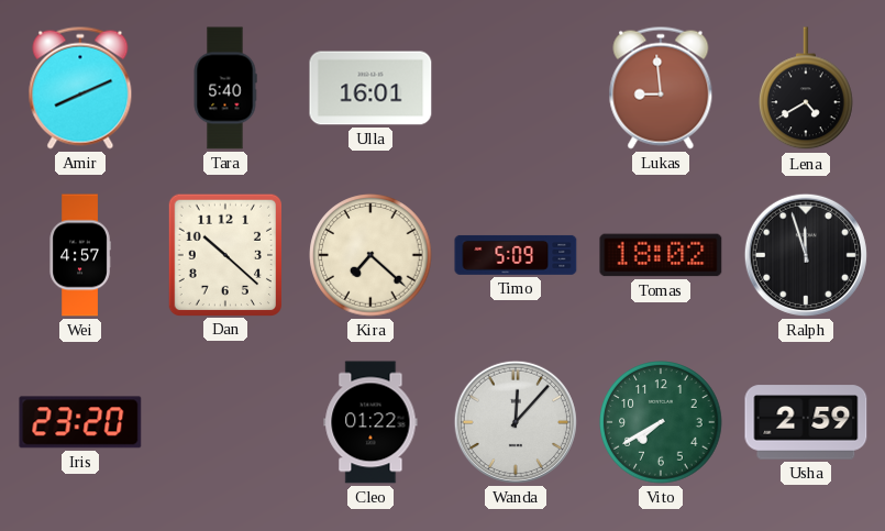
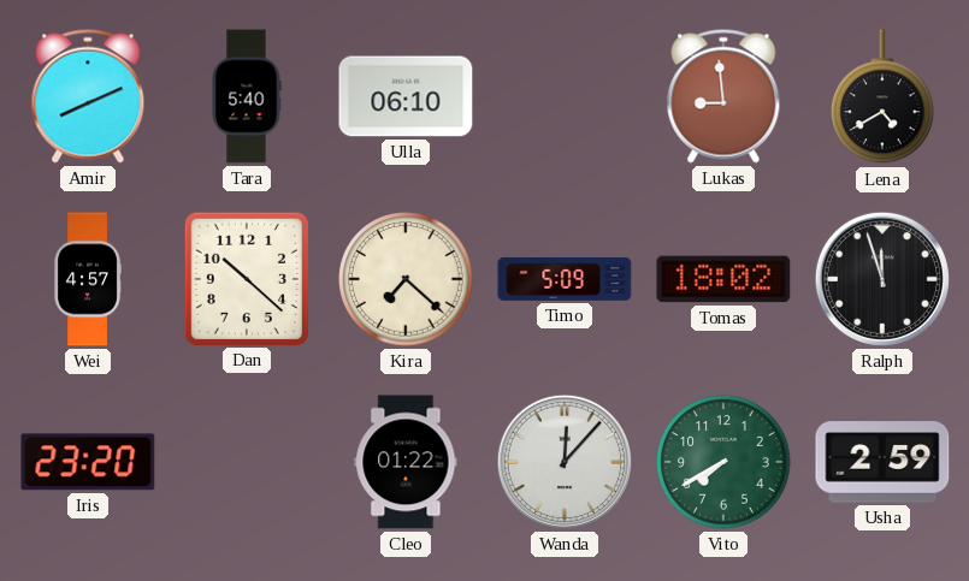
Ulla: 16:01 -> 06:10
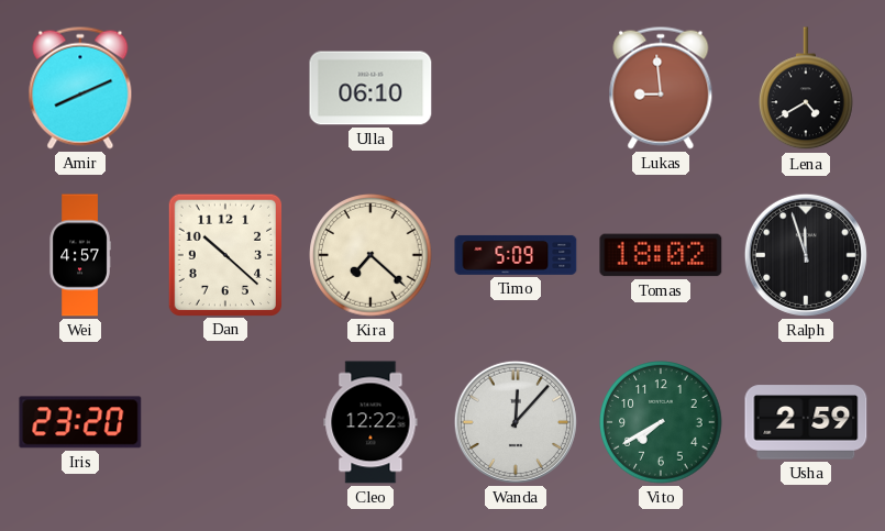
Tara: 5:40 -> none
Cleo: 01:22 -> 12:22
